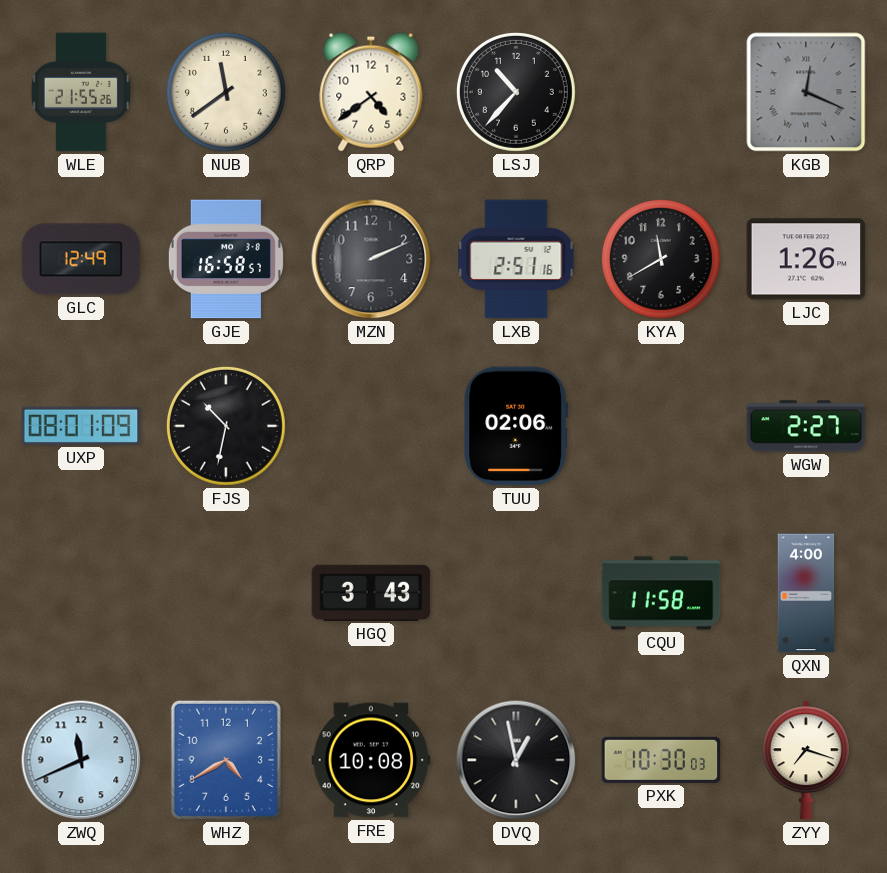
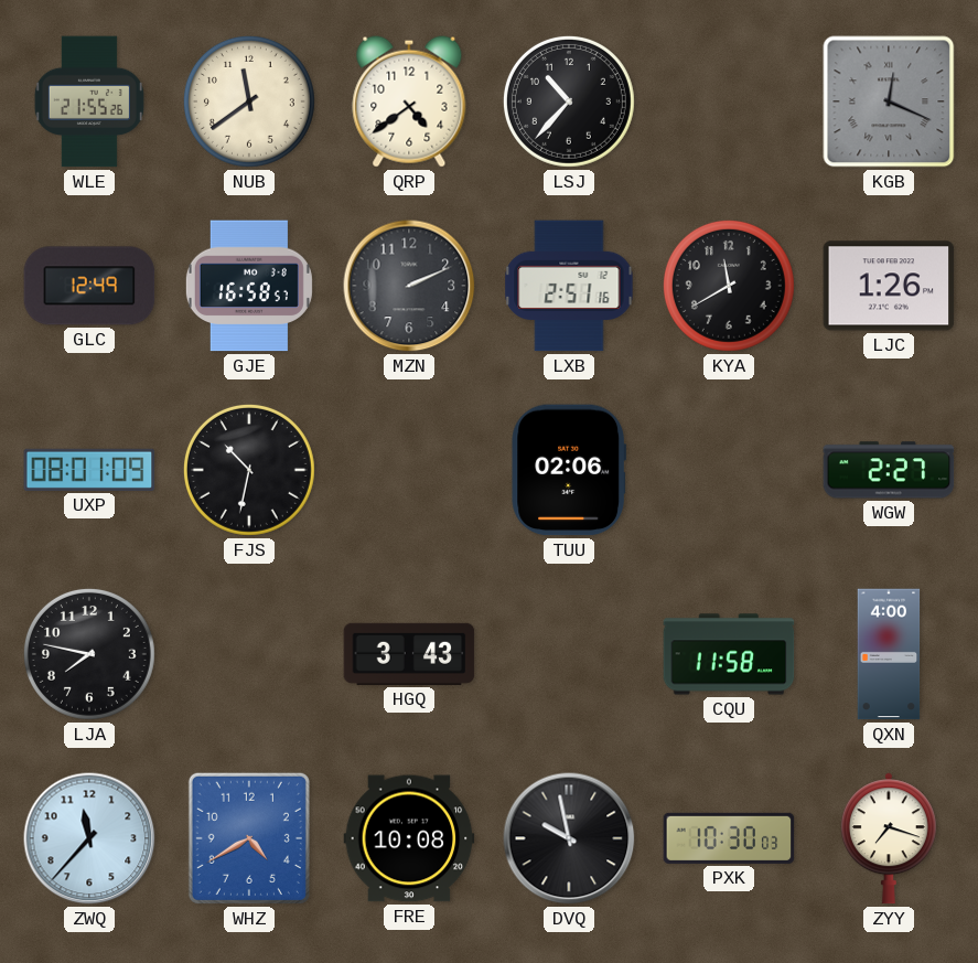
LJA: none -> 7:47
ZWQ: 11:41 -> 11:37
DVQ: 12:58 -> 9:58
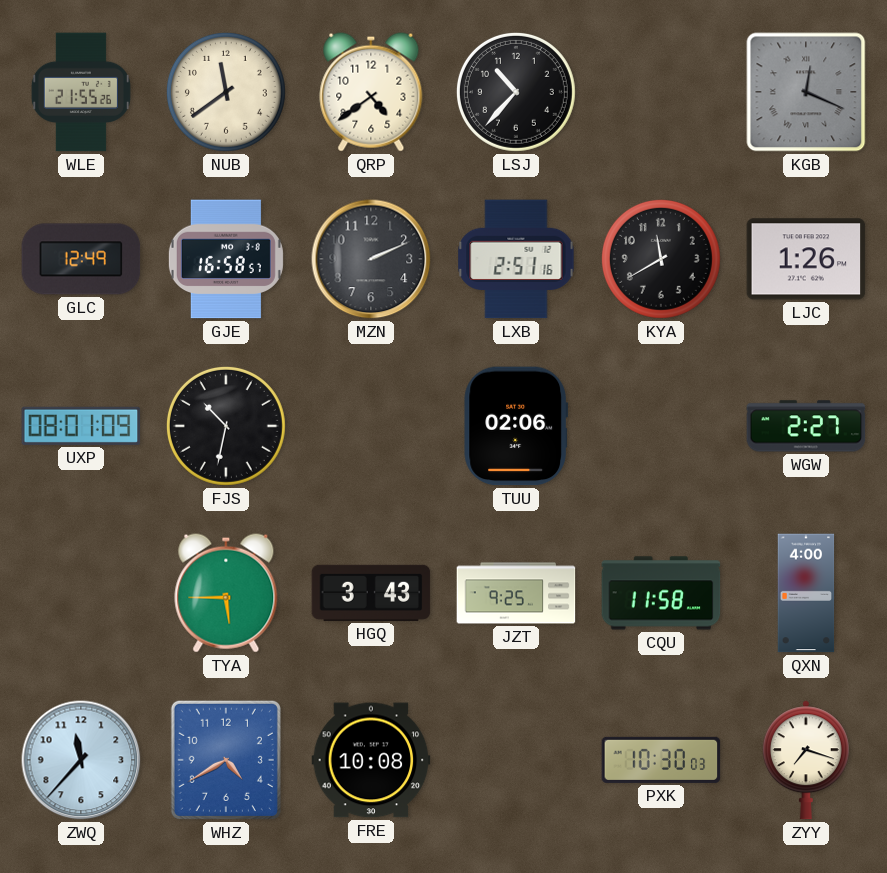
LJA: 7:47 -> none
TYA: none -> 5:45
JZT: none -> 9:25
DVQ: 9:58 -> none
